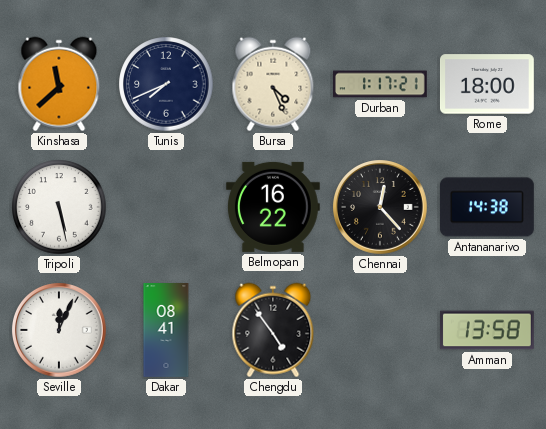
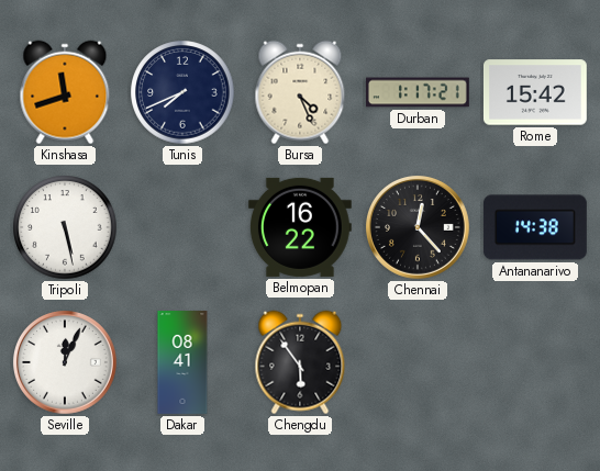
Kinshasa: 11:38 -> 11:42
Rome: 18:00 -> 15:42
Chengdu: 4:54 -> 5:54
Amman: 13:58 -> none
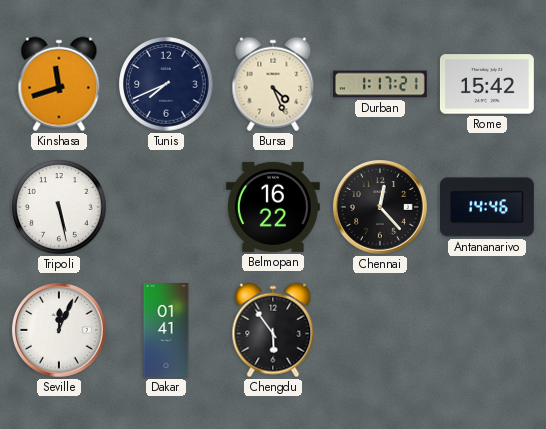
Antananarivo: 14:38 -> 14:46
Dakar: 08:41 -> 01:41
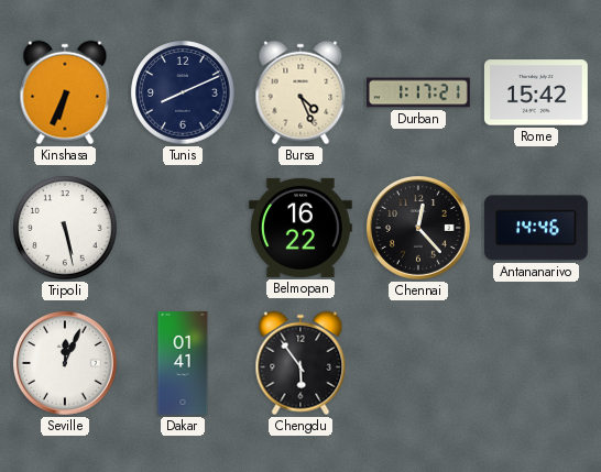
Kinshasa: 11:42 -> 6:34
Tunis: 7:41 -> 8:11
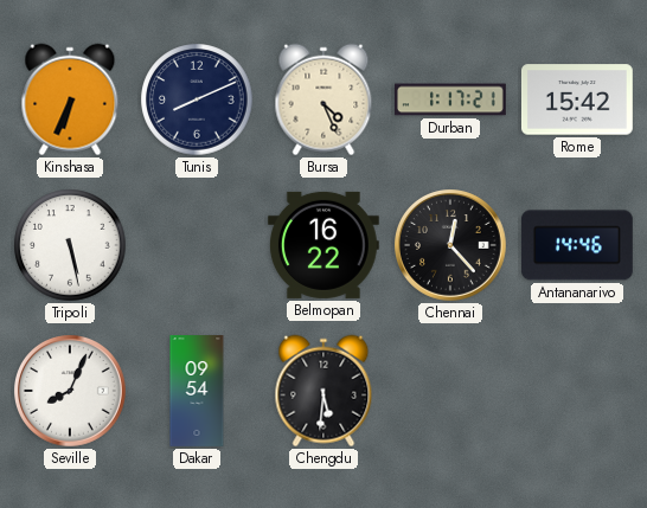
Seville: 12:04 -> 8:04
Dakar: 01:41 -> 09:54
Chengdu: 5:54 -> 5:31
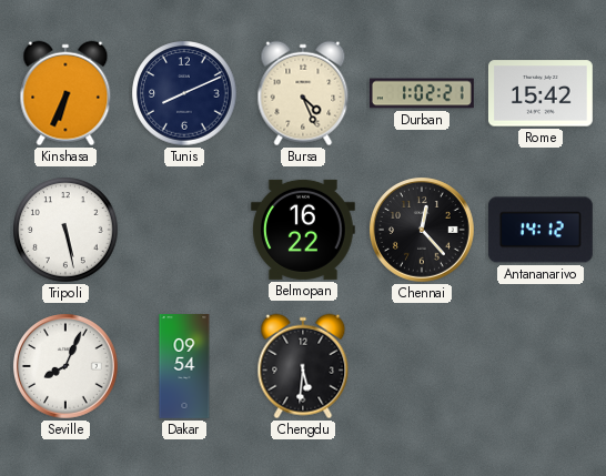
Durban: 1:17 -> 1:02
Antananarivo: 14:46 -> 14:12
